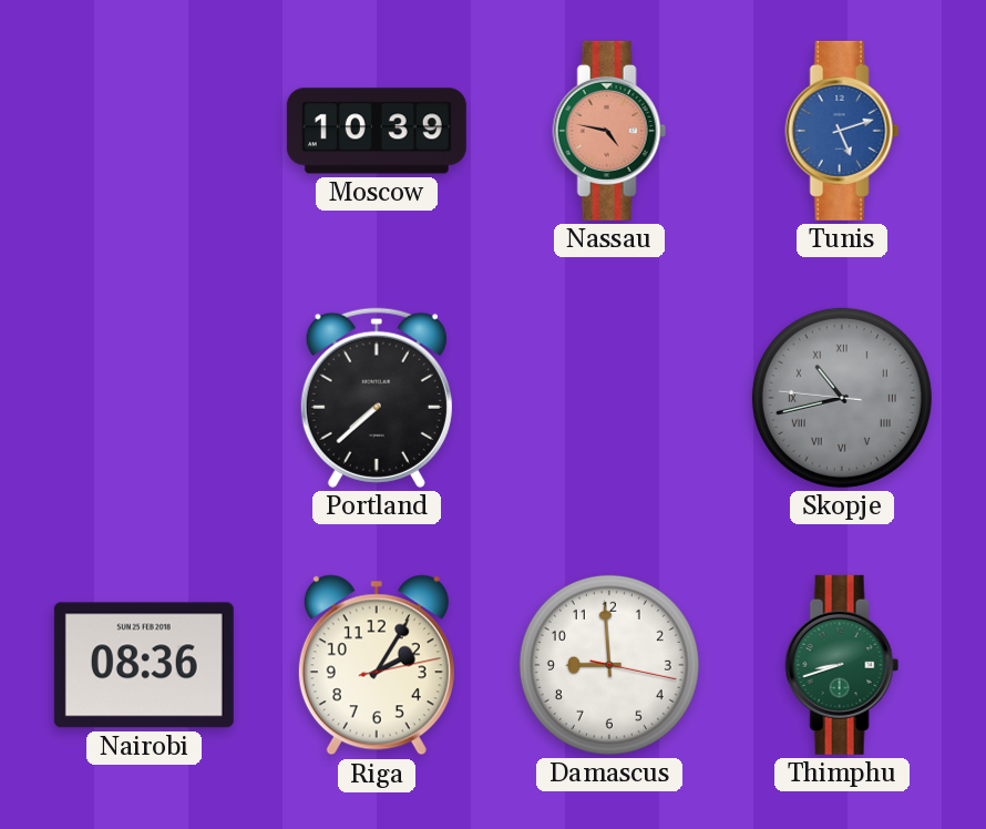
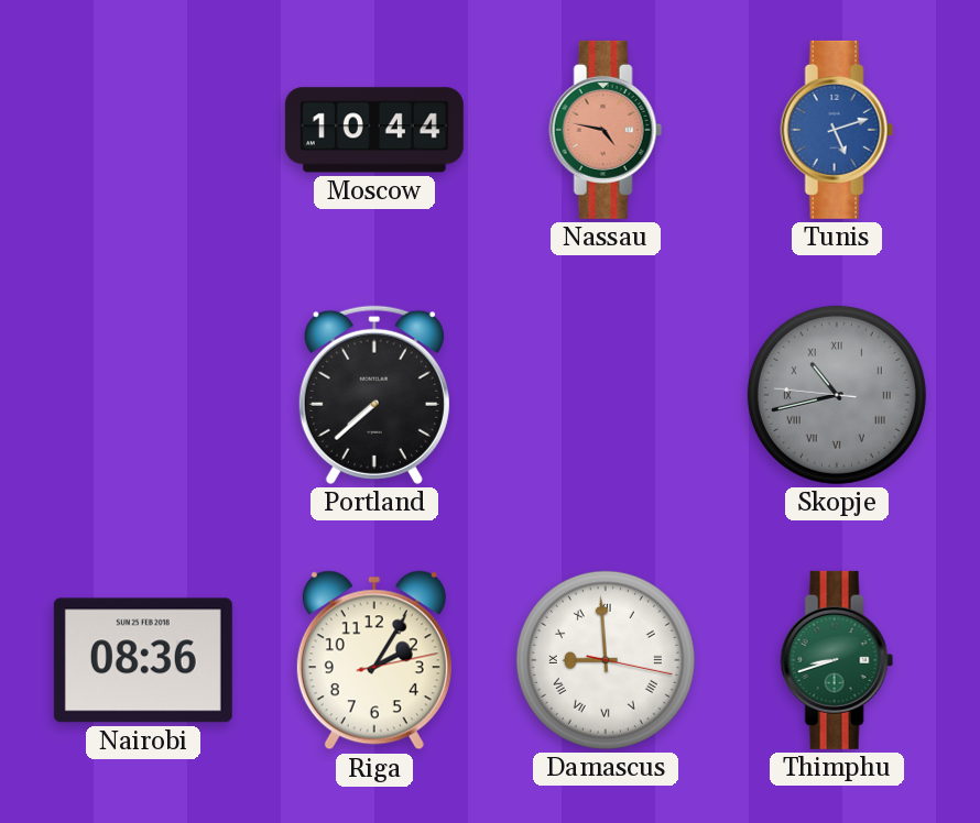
Moscow: 10:39 -> 10:44
Damascus numerals: Arabic -> Roman
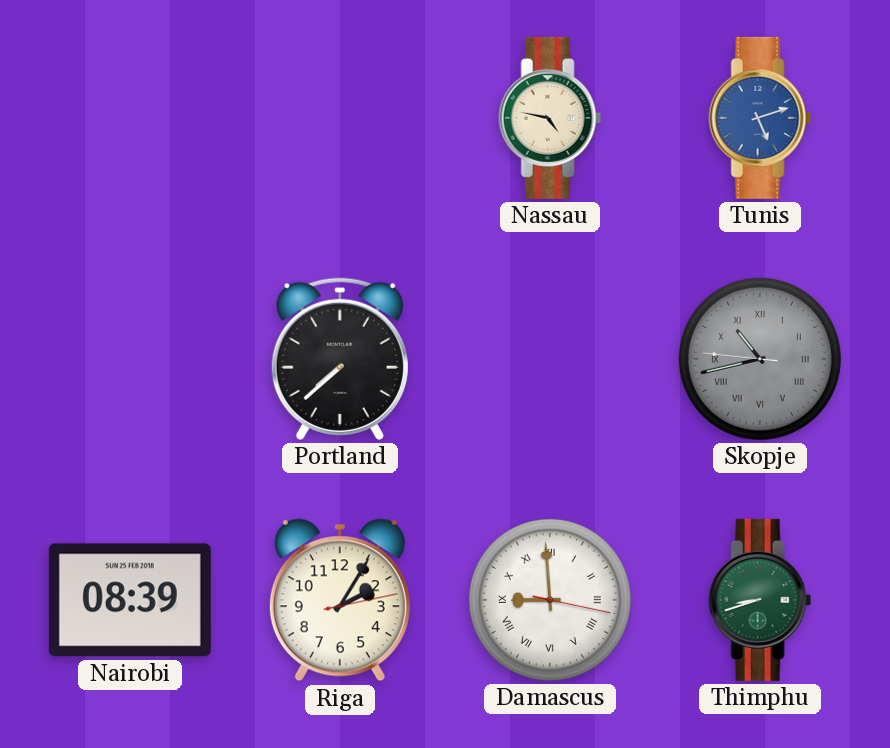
Moscow: 10:44 -> none
Nassau dial: salmon -> cream
Nairobi: 08:36 -> 08:39
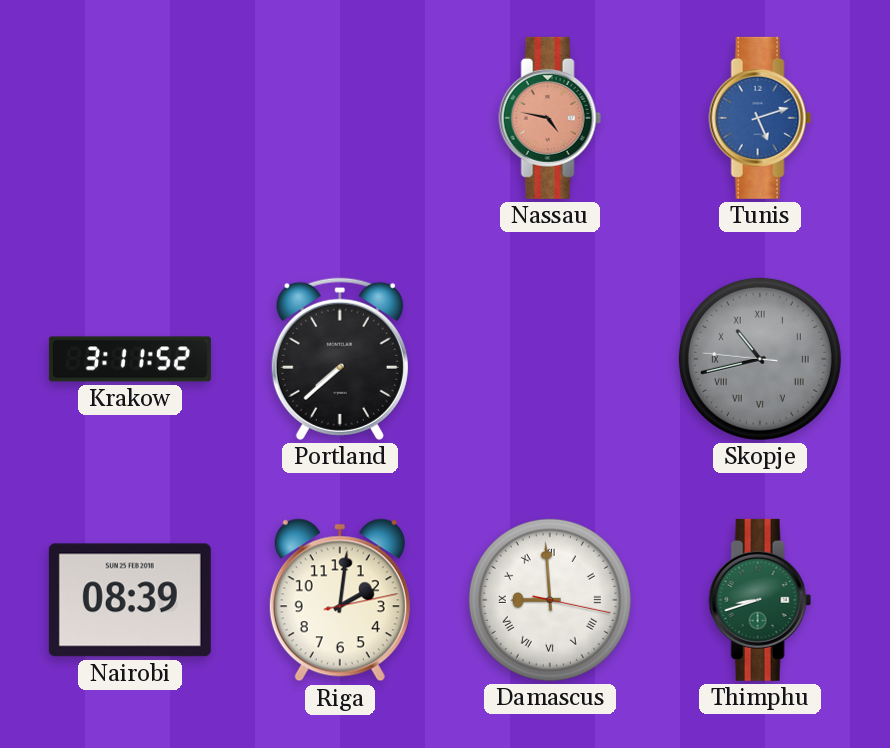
Nassau dial: cream -> salmon
Krakow: none -> 3:11
Riga: 2:05 -> 2:01
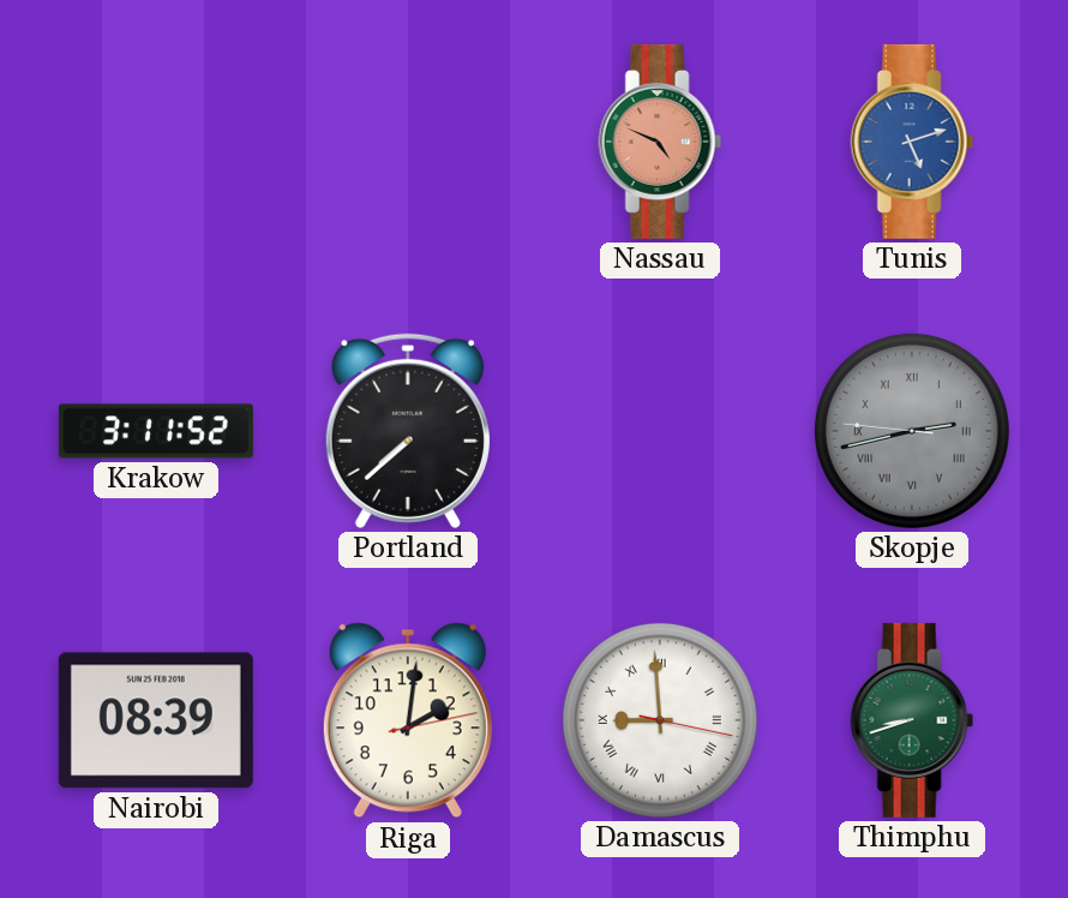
Nassau: 4:47 -> 4:49
Skopje: 10:42 -> 2:42
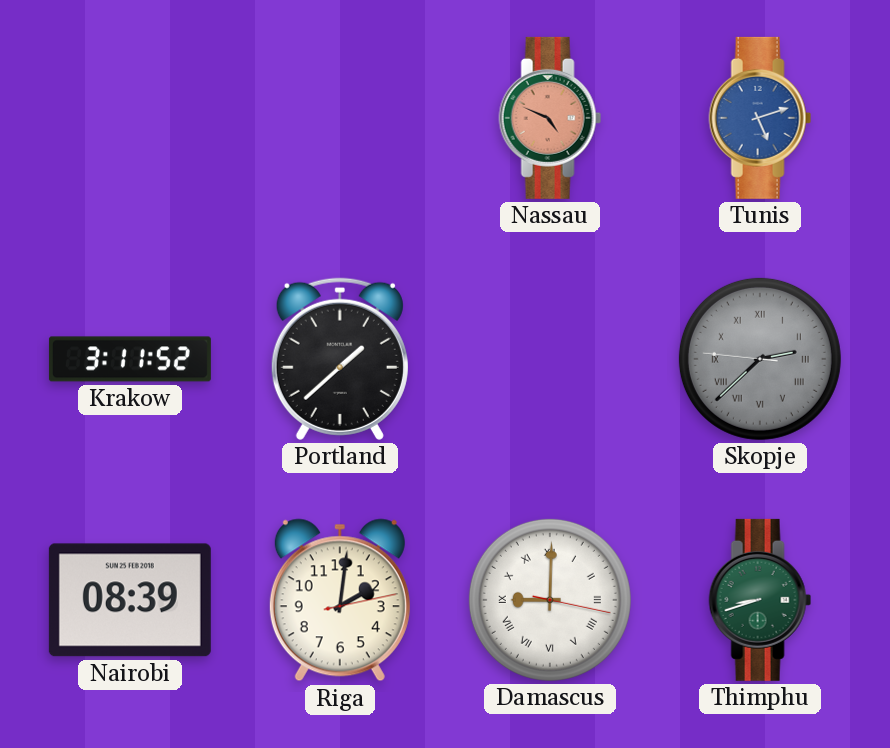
Portland: 7:38 -> 1:38
Skopje: 2:42 -> 2:37
Damascus: 8:59 -> 9:00
